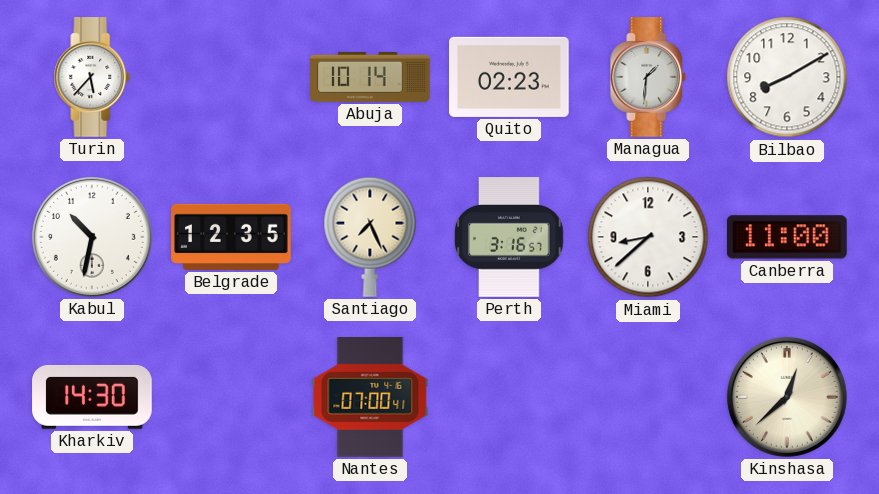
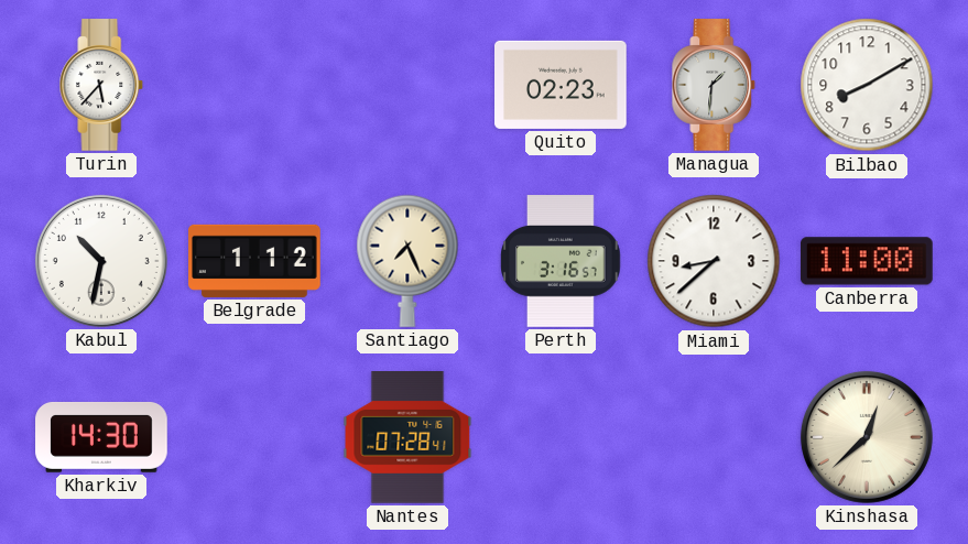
Abuja: 10:14 -> none
Belgrade: 12:35 -> 1:12
Nantes: 07:00 -> 07:28
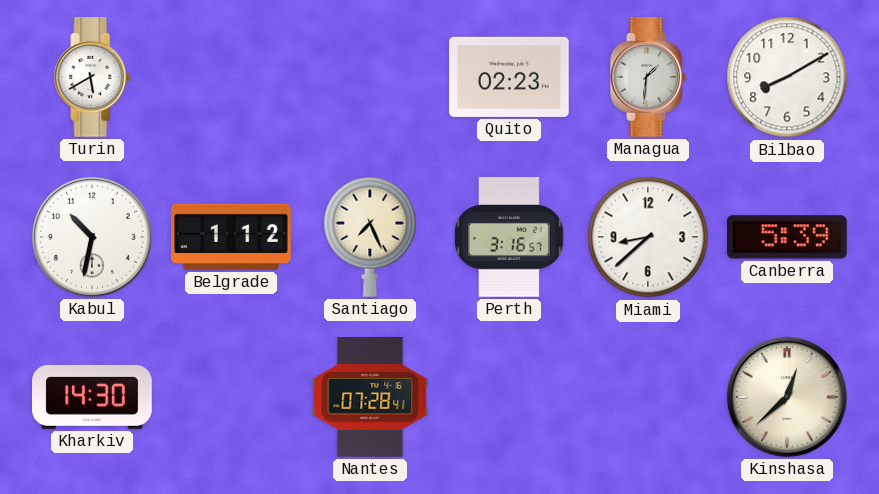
Turin: 5:37 -> 5:40
Canberra: 11:00 -> 5:39
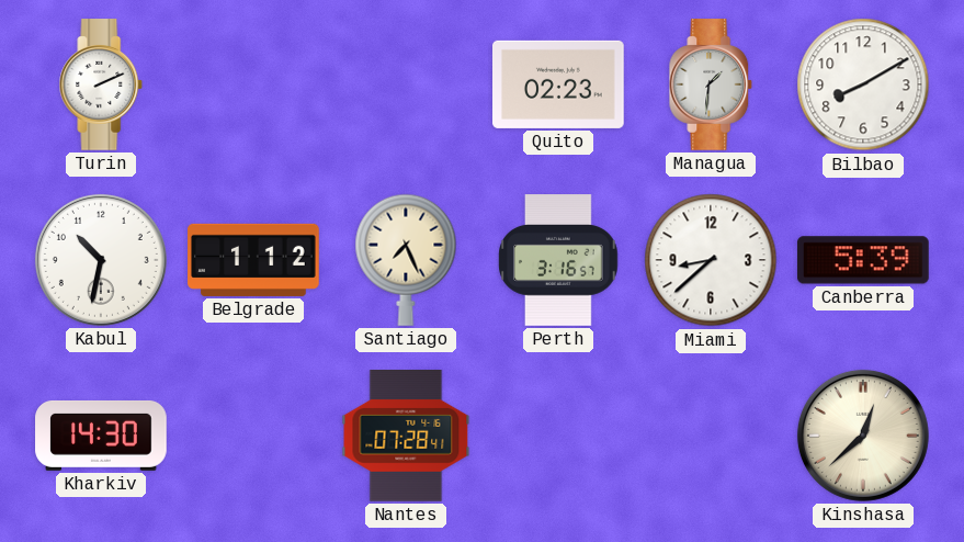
Turin: 5:40 -> 2:11
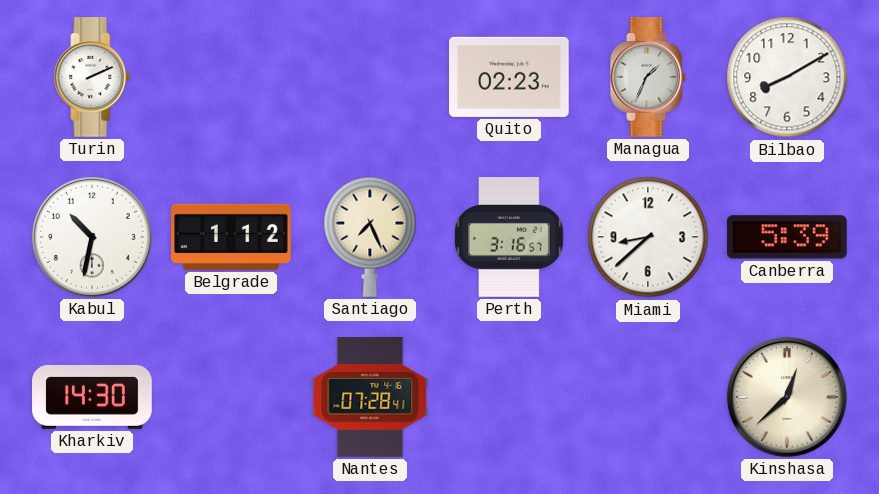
Managua: 1:31 -> 1:34
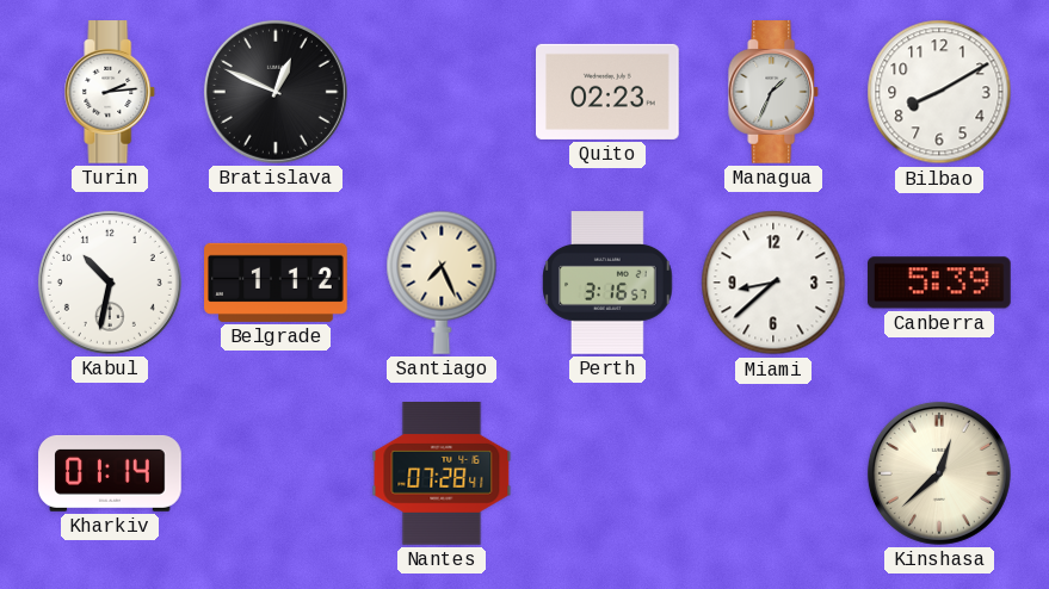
Turin: 2:11 -> 2:14
Bratislava: none -> 12:49
Kharkiv: 14:30 -> 01:14
